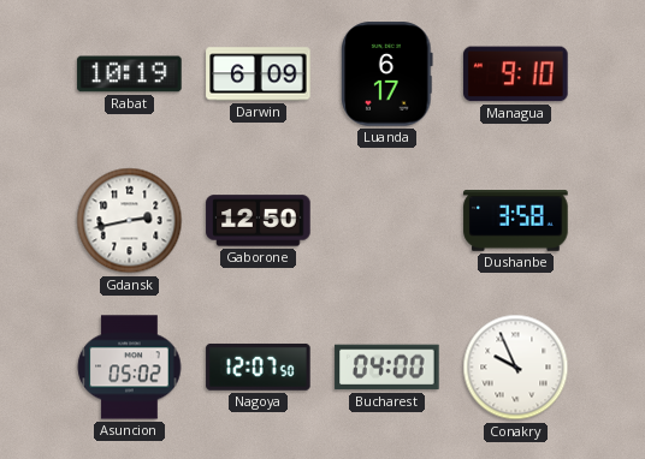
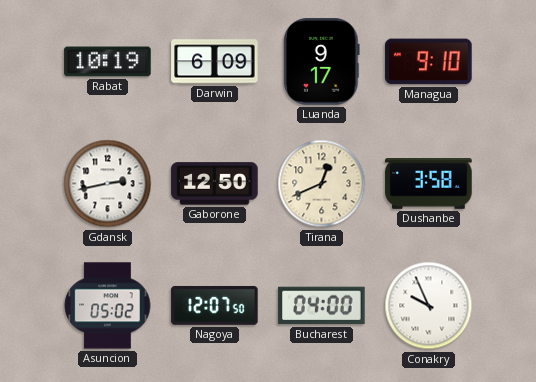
Luanda: 6:17 -> 9:17
Tirana: none -> 12:41
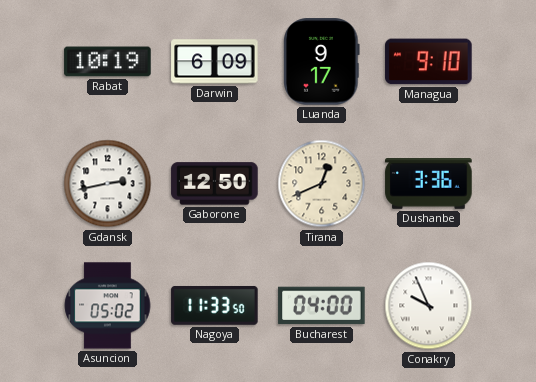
Dushanbe: 3:58 -> 3:36
Nagoya: 12:07 -> 11:33
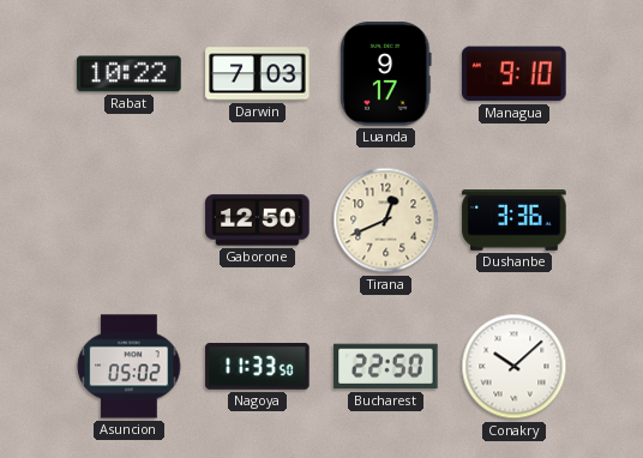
Rabat: 10:19 -> 10:22
Darwin: 6:09 -> 7:03
Gdansk: 2:43 -> none
Bucharest: 04:00 -> 22:50
Conakry: 9:56 -> 10:08
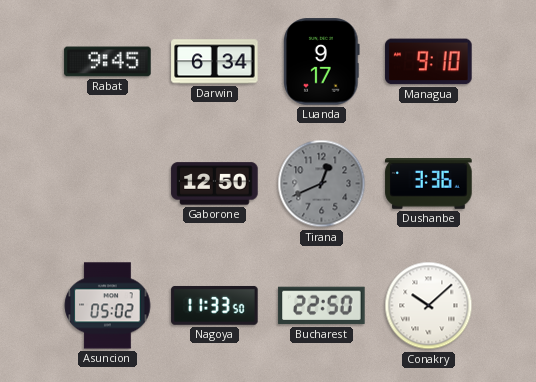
Rabat: 10:22 -> 9:45
Darwin: 7:03 -> 6:34
Tirana dial: cream -> grey
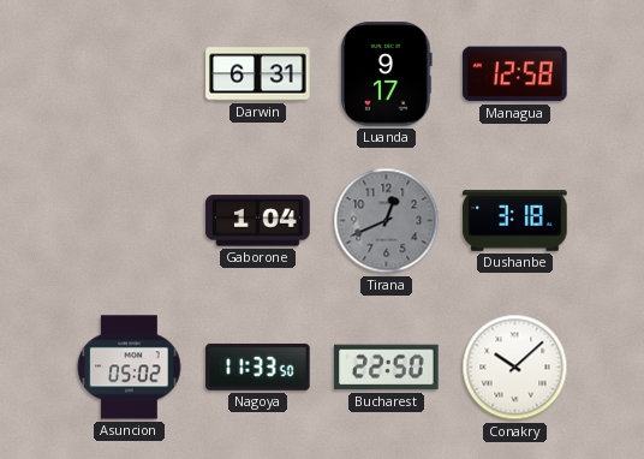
Rabat: 9:45 -> none
Darwin: 6:34 -> 6:31
Managua: 9:10 -> 12:58
Gaborone: 12:50 -> 1:04
Dushanbe: 3:36 -> 3:18
